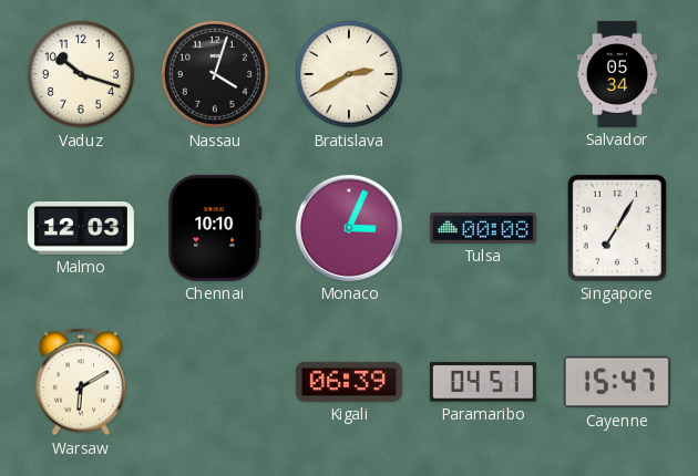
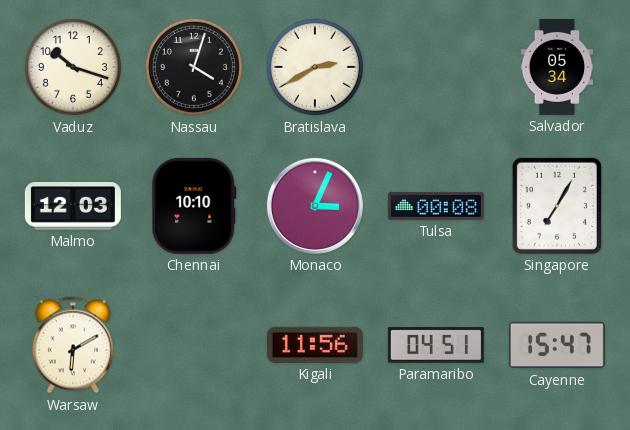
Kigali: 06:39 -> 11:56
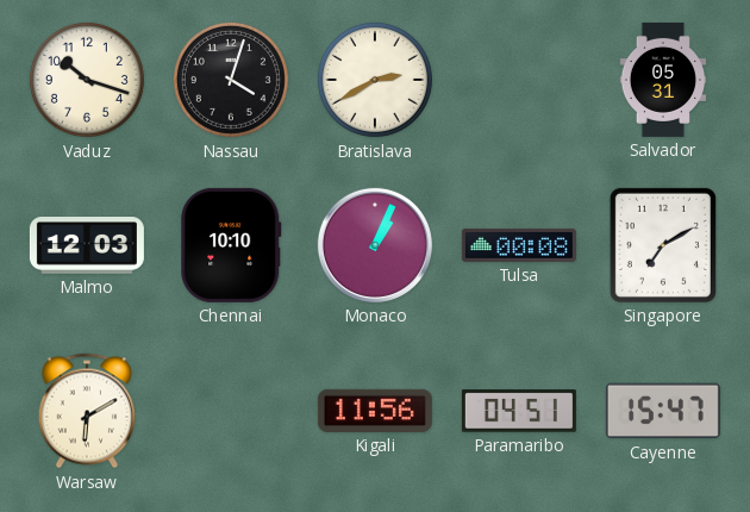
Salvador: 05:34 -> 05:31
Monaco: 3:04 -> 1:04
Singapore: 7:05 -> 7:10
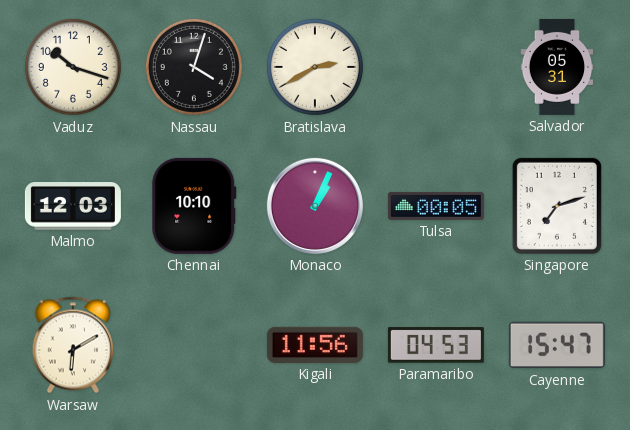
Tulsa: 00:08 -> 00:05
Singapore: 7:10 -> 7:12
Paramaribo: 04:51 -> 04:53
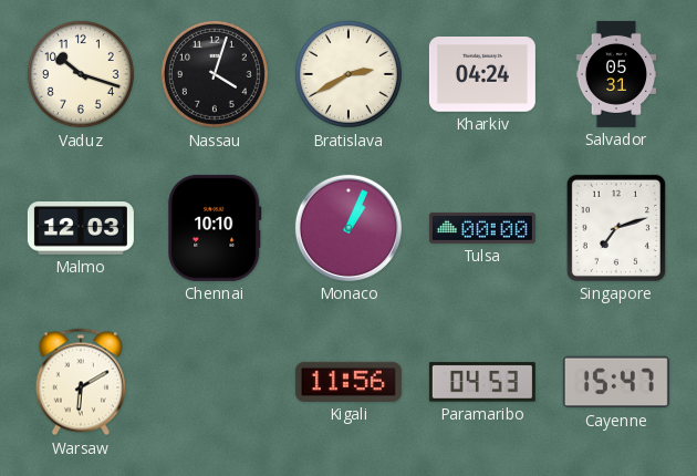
Kharkiv: none -> 04:24
Tulsa: 00:05 -> 00:00
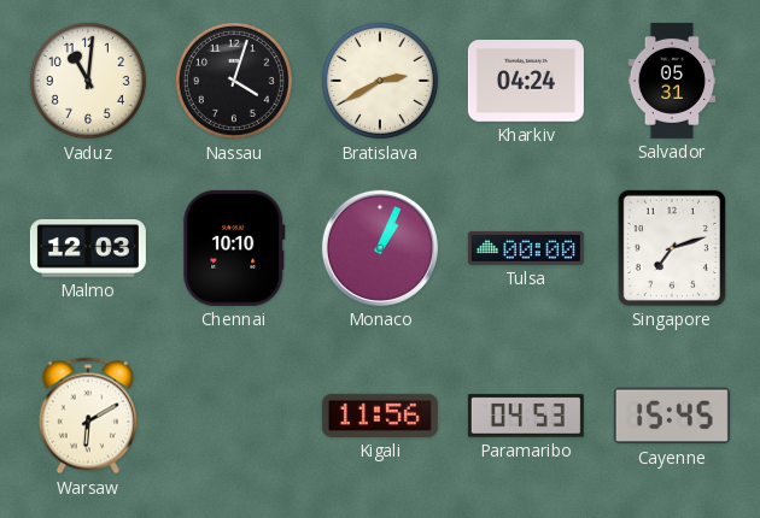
Vaduz: 10:18 -> 11:01
Cayenne: 15:47 -> 15:45
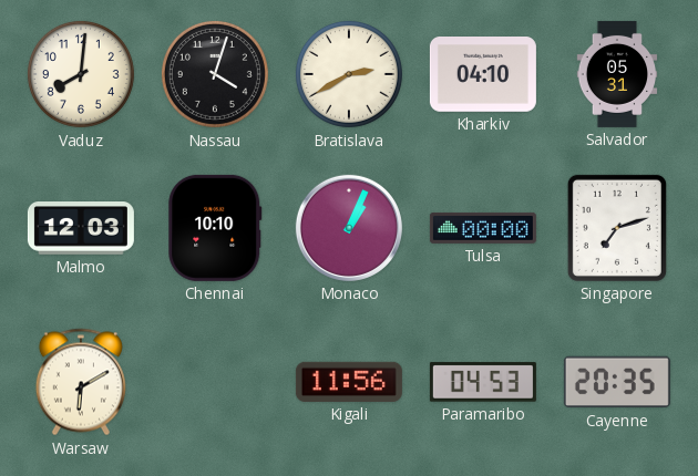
Vaduz: 11:01 -> 8:01
Kharkiv: 04:24 -> 04:10
Cayenne: 15:45 -> 20:35
